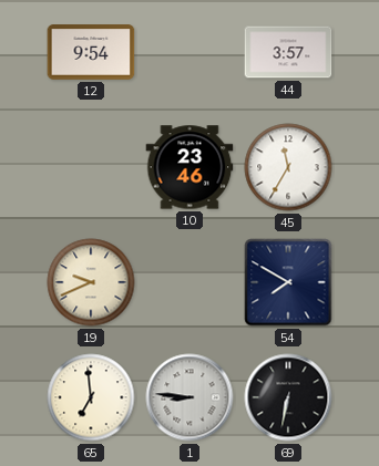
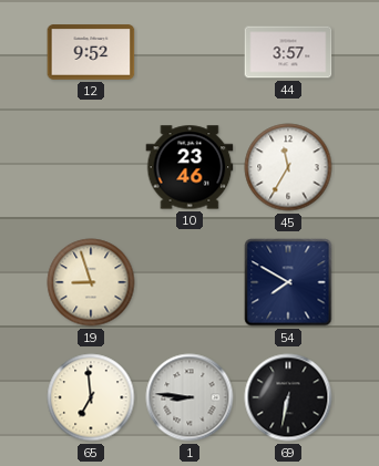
12: 9:54 -> 9:52
19: 9:41 -> 8:57
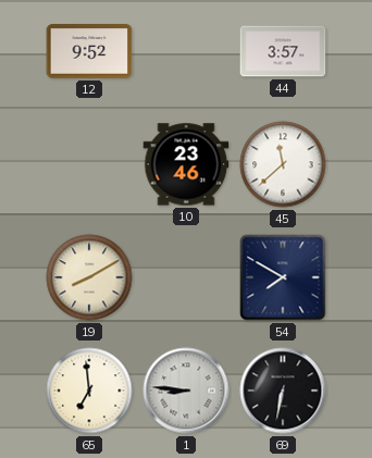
45: 11:35 -> 11:38
19: 8:57 -> 8:10
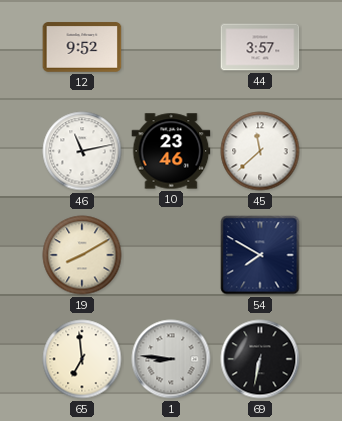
46: none -> 11:13
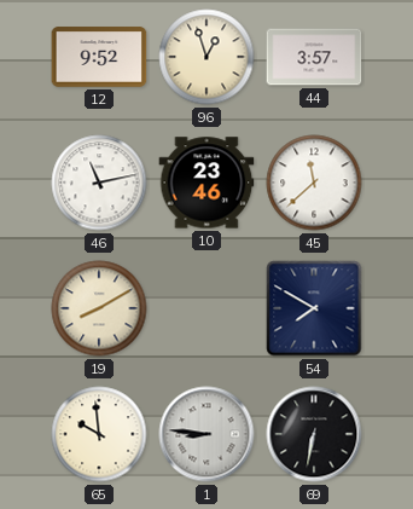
96: none -> 12:57
65: 6:59 -> 9:59
